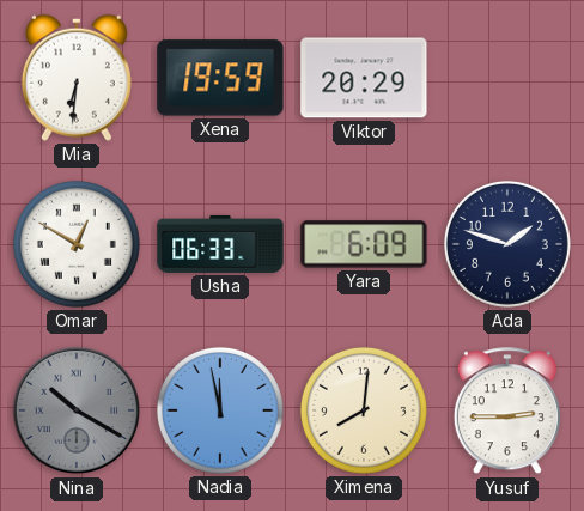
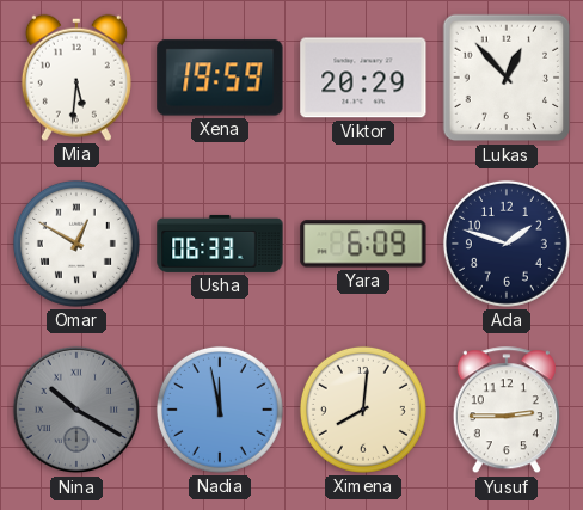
Mia: 6:31 -> 5:31
Lukas: none -> 12:53
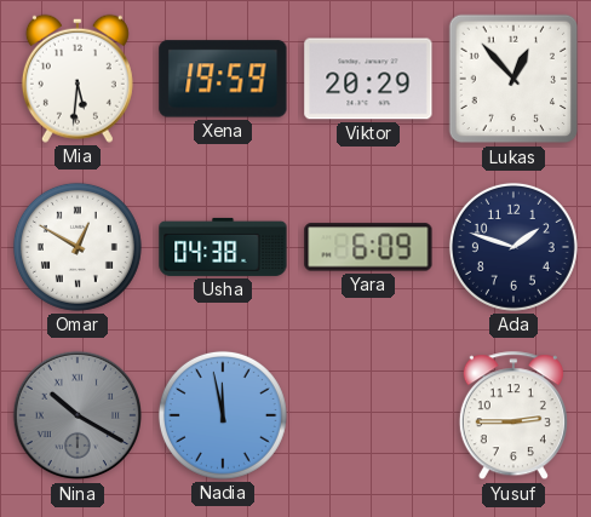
Usha: 06:33 -> 04:38
Ximena: 8:01 -> none
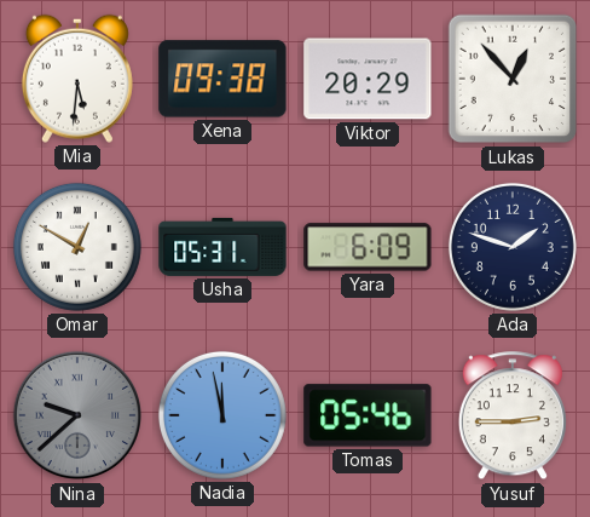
Xena: 19:59 -> 09:38
Usha: 04:38 -> 05:31
Nina: 10:20 -> 9:38
Tomas: none -> 05:46
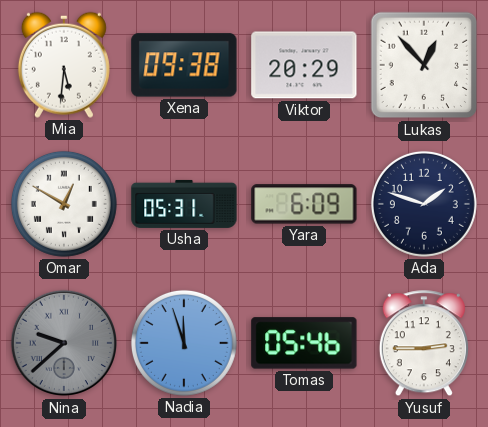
Nadia: 11:58 -> 11:57
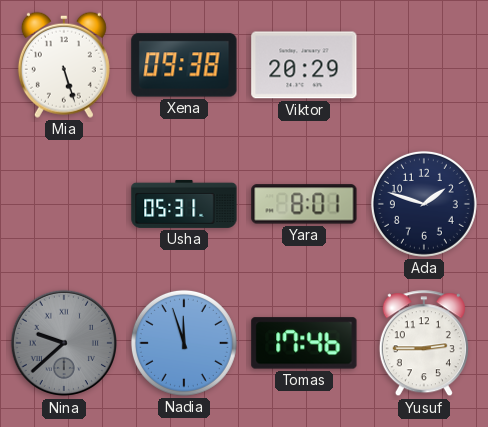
Mia: 5:31 -> 5:27
Lukas: 12:53 -> none
Omar: 12:50 -> none
Yara: 6:09 -> 8:01
Tomas: 05:46 -> 17:46
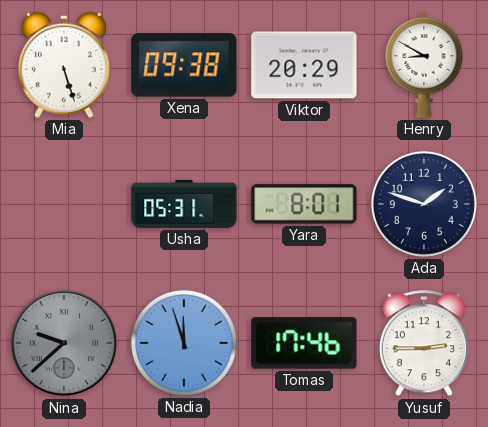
Henry: none -> 8:50
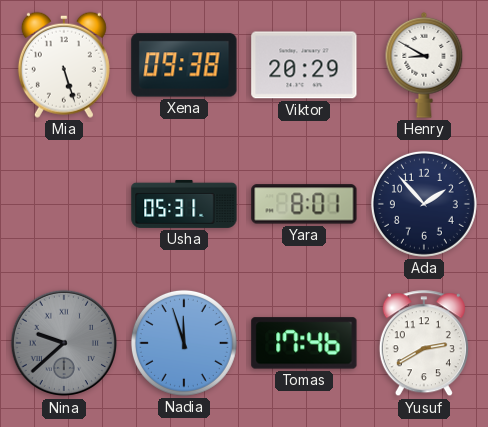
Ada: 1:48 -> 1:53
Yusuf: 2:45 -> 2:40
